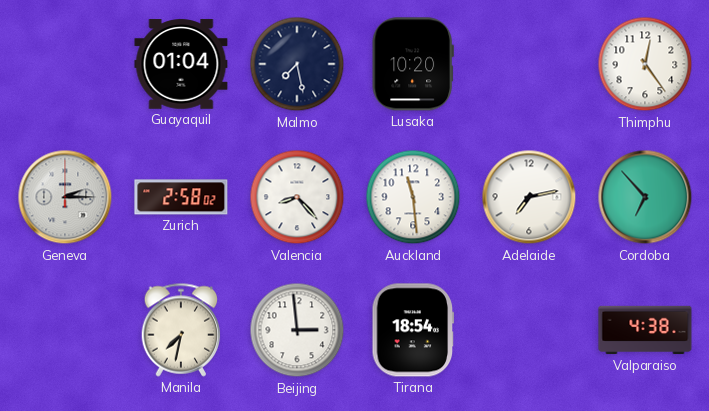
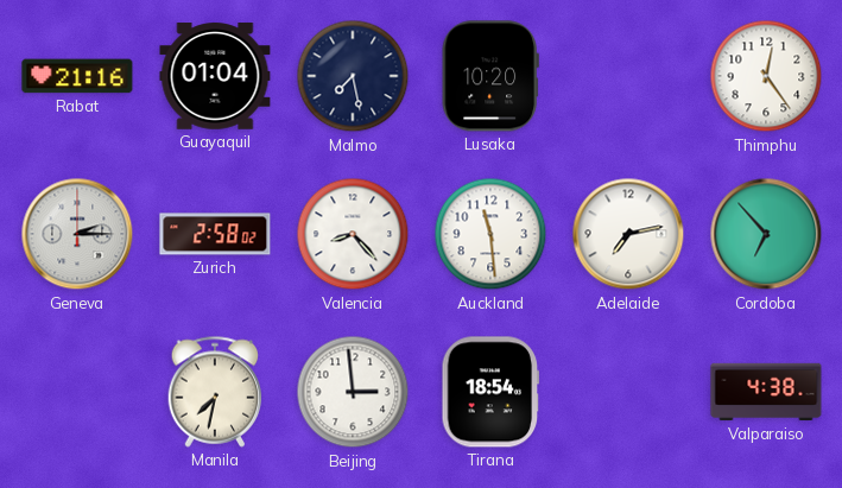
Rabat: none -> 21:16
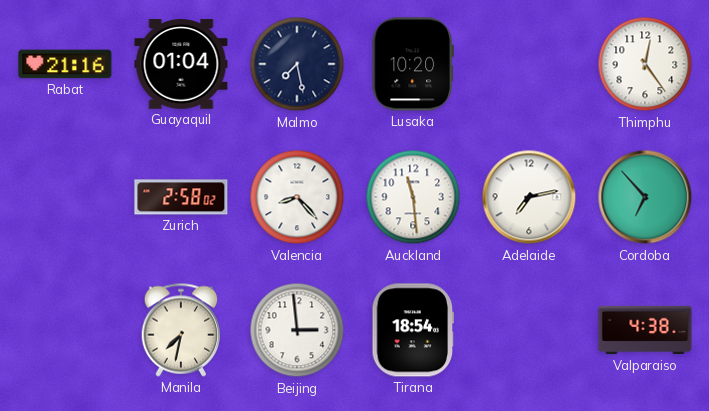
Geneva: 2:15 -> none
